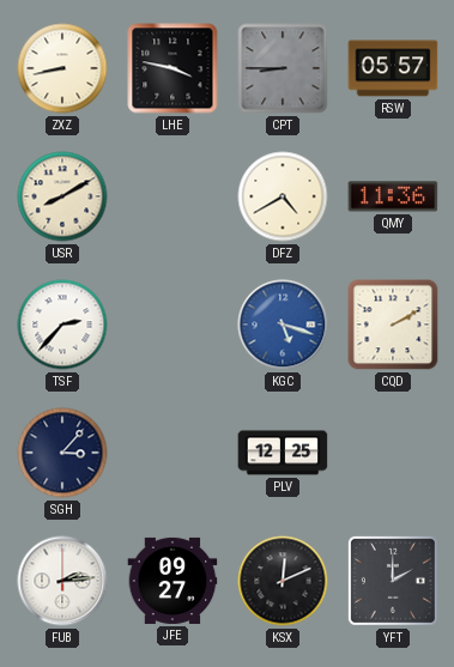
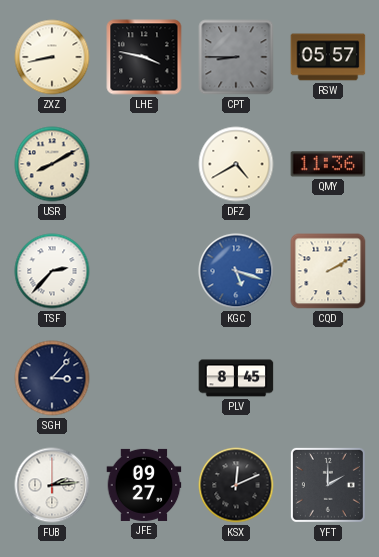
PLV: 12:25 -> 8:45
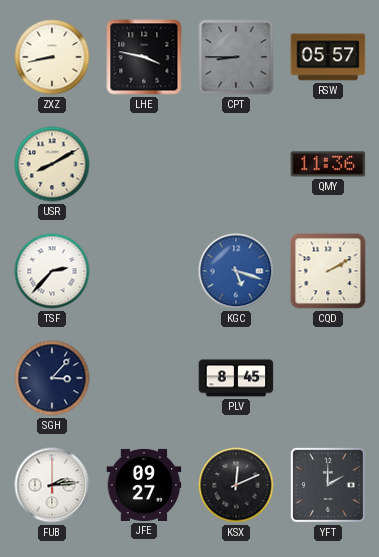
DFZ: 4:40 -> none
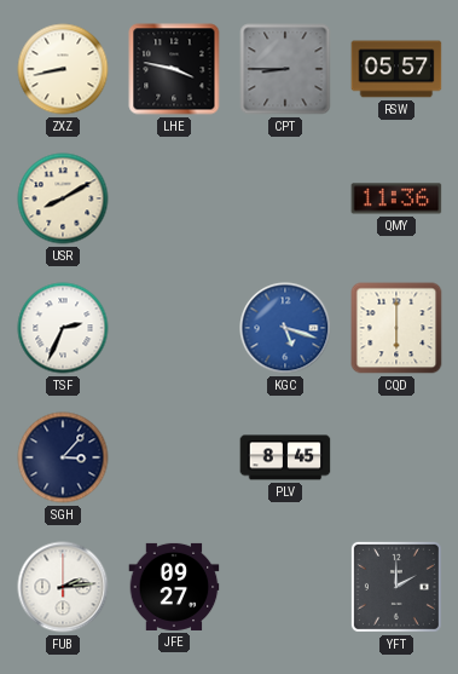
TSF: 2:37 -> 2:34
CQD: 2:10 -> 6:00
KSX: 12:11 -> none
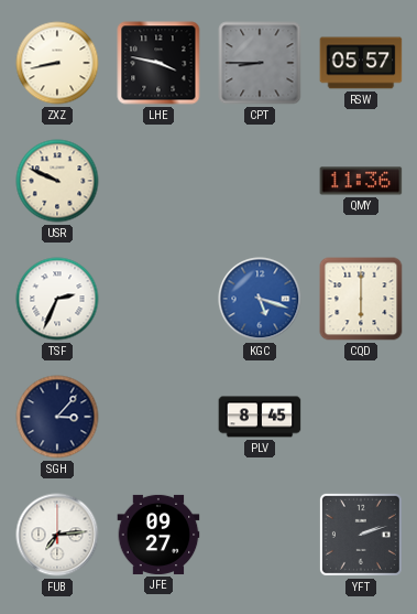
USR: 8:10 -> 9:49
FUB: 2:14 -> 7:14
YFT: 2:00 -> 2:12
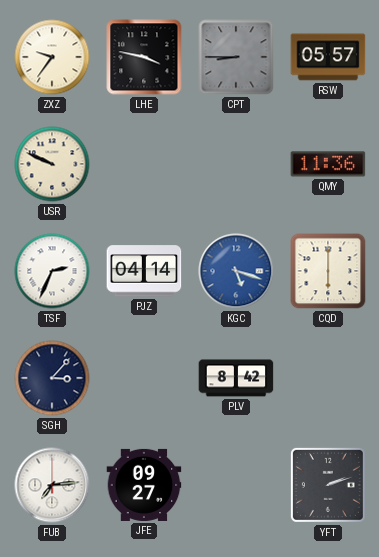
ZXZ: 8:43 -> 9:36
PJZ: none -> 04:14
PLV: 8:45 -> 8:42
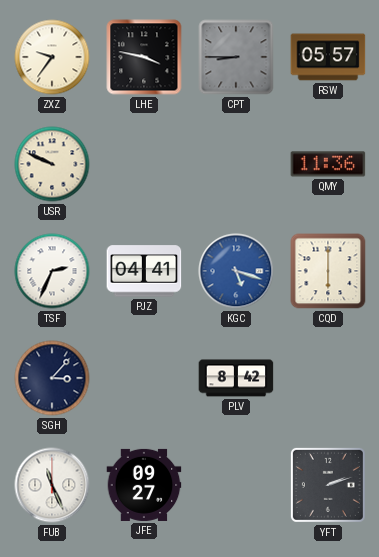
PJZ: 04:14 -> 04:41
FUB: 7:14 -> 11:26
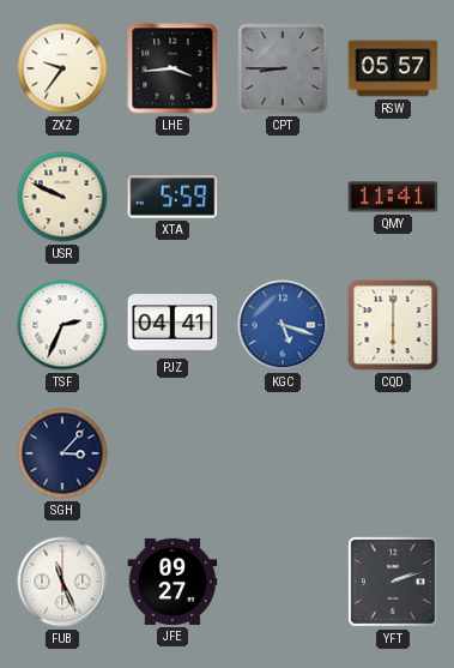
LHE: 3:47 -> 3:44
XTA: none -> 5:59
QMY: 11:36 -> 11:41
PLV: 8:42 -> none
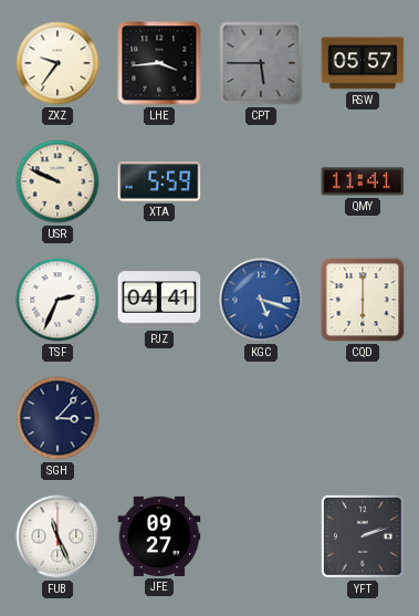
CPT: 8:45 -> 5:45
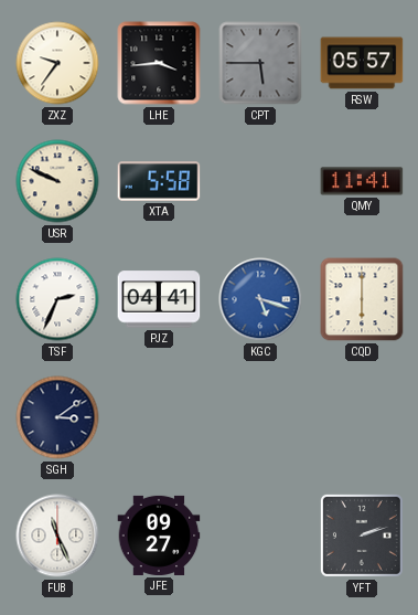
XTA: 5:59 -> 5:58
SGH: 3:07 -> 3:09
